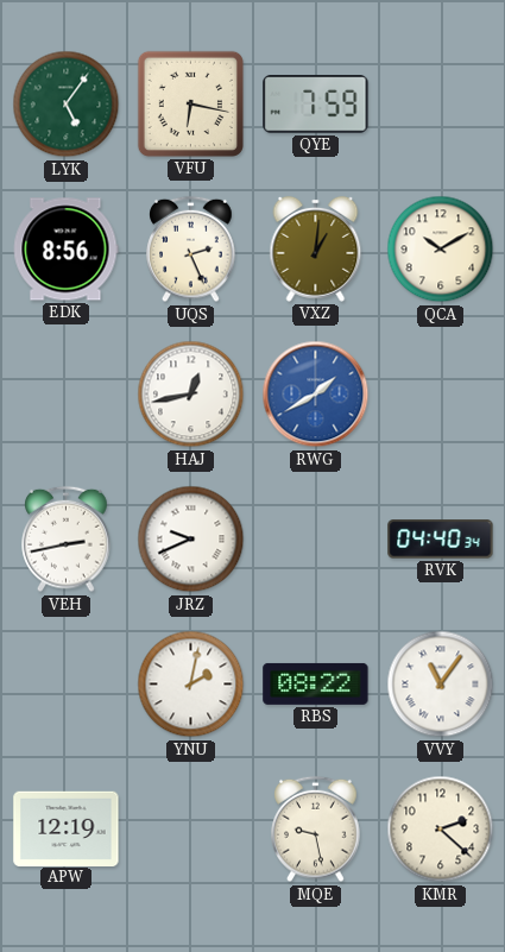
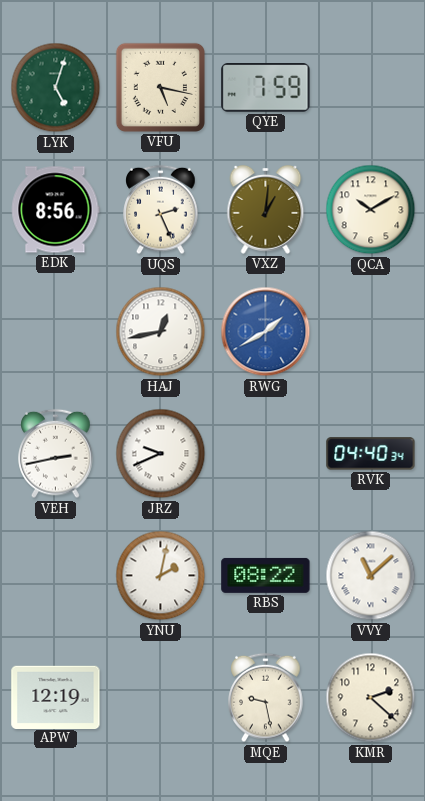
LYK: 5:06 -> 5:03
VFU: 6:17 -> 5:17
VVY: 11:06 -> 11:08
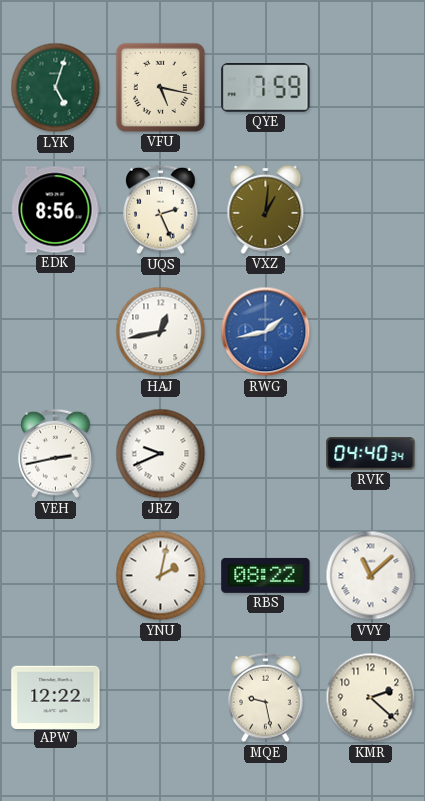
QCA: 10:10 -> none
RWG: 1:40 -> 1:43
APW: 12:19 -> 12:22
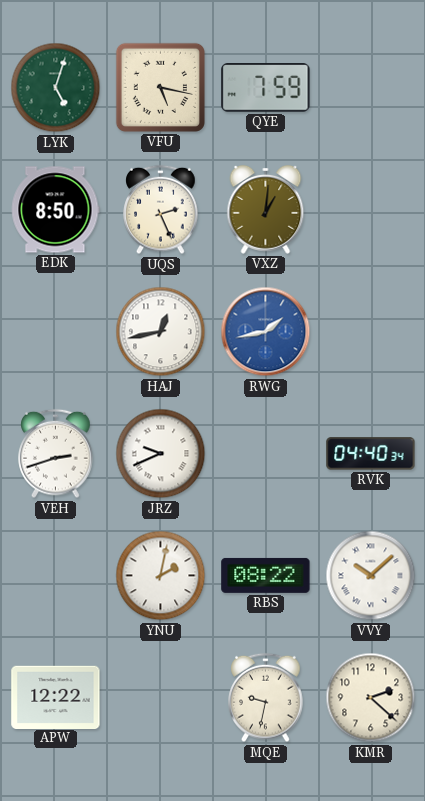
EDK: 8:56 -> 8:50
VEH: 2:43 -> 2:42
VVY: 11:08 -> 10:08
MQE: 9:28 -> 9:32
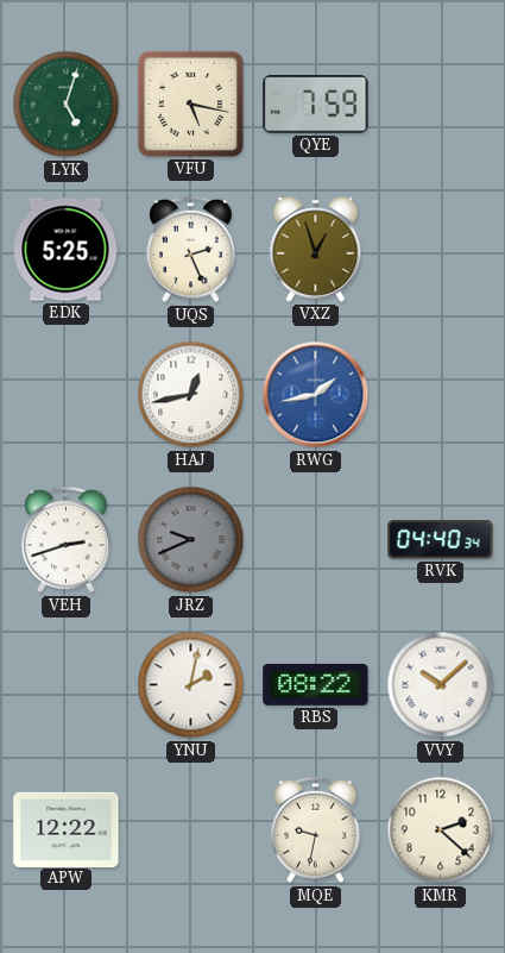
EDK: 8:50 -> 5:25
VXZ: 1:01 -> 12:57
JRZ dial: white -> grey
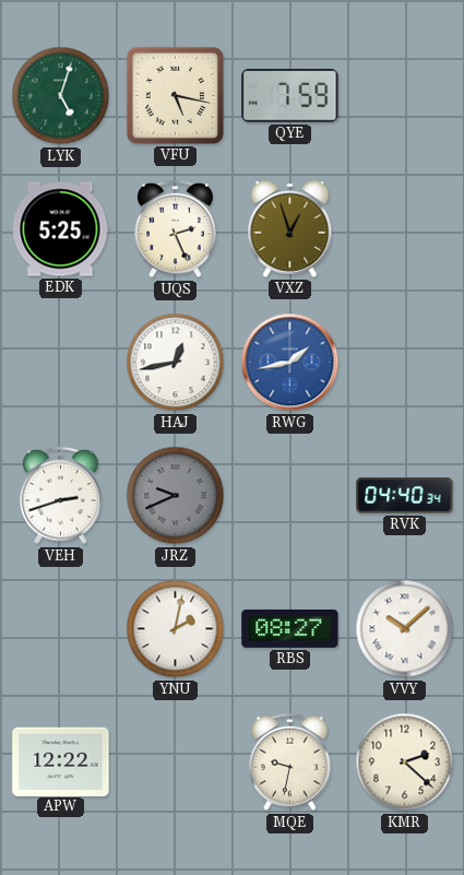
RBS: 08:22 -> 08:27
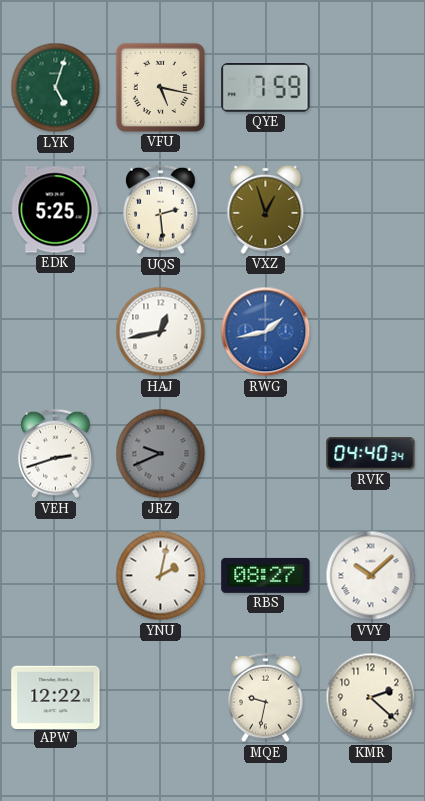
UQS: 2:26 -> 2:29
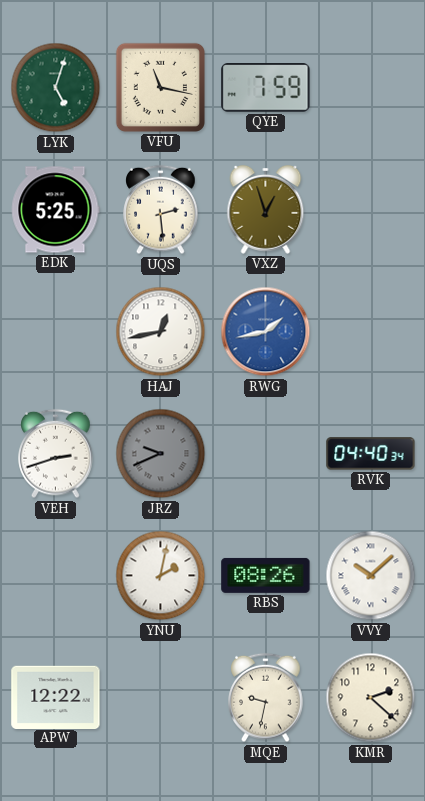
VFU: 5:17 -> 11:17
RBS: 08:27 -> 08:26
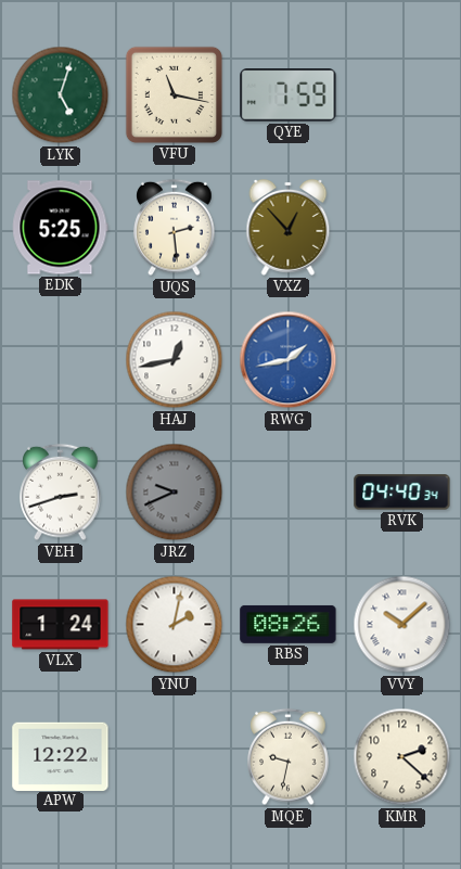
VXZ: 12:57 -> 12:53
VLX: none -> 1:24
